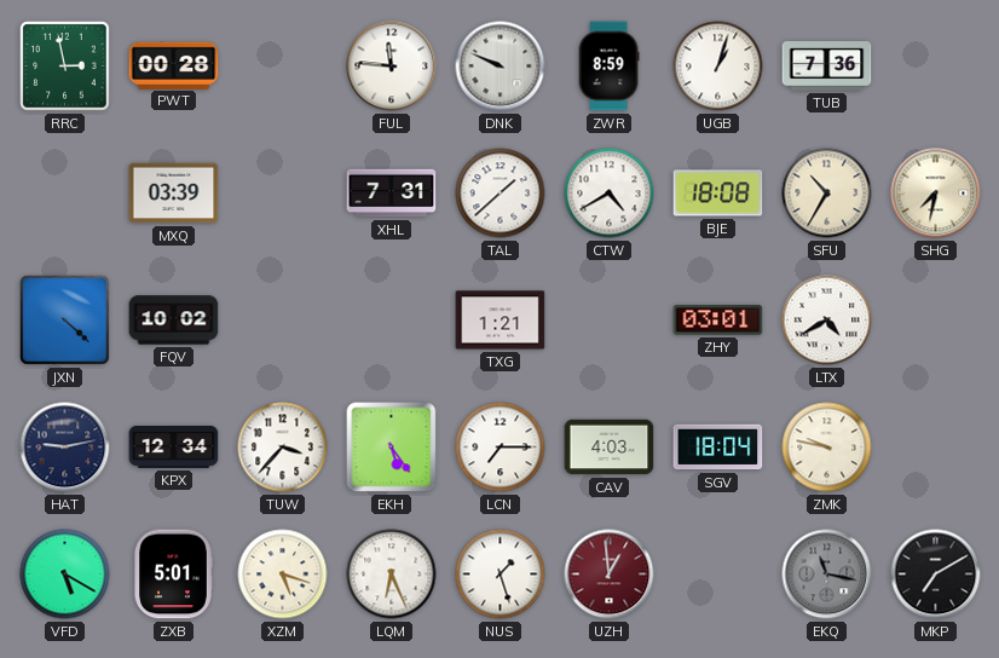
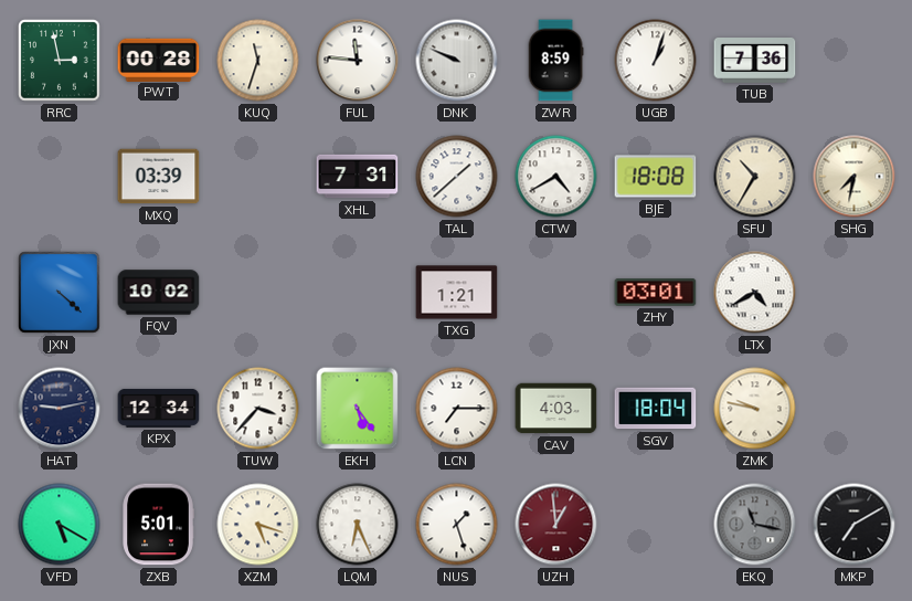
KUQ: none -> 11:33
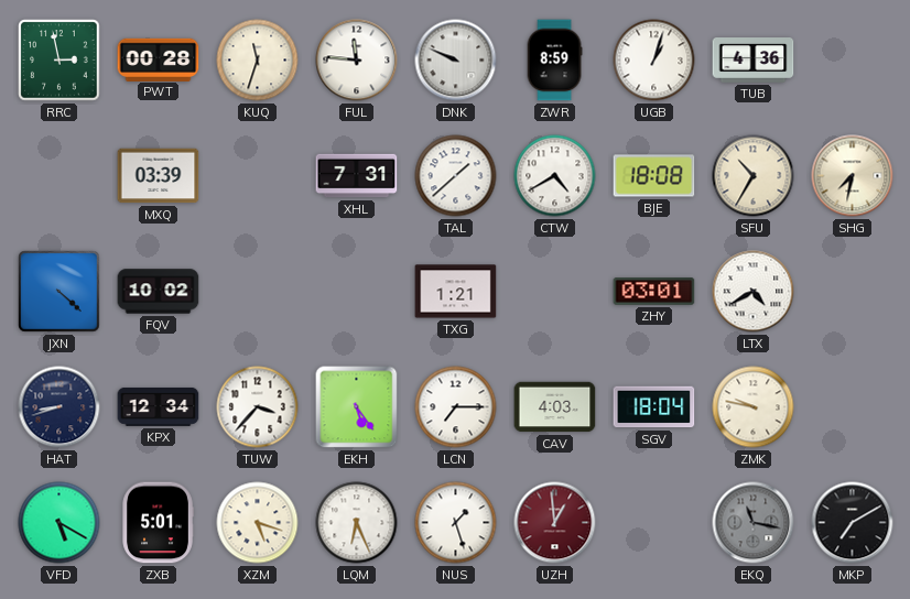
TUB: 7:36 -> 4:36
HAT: 9:13 -> 8:42
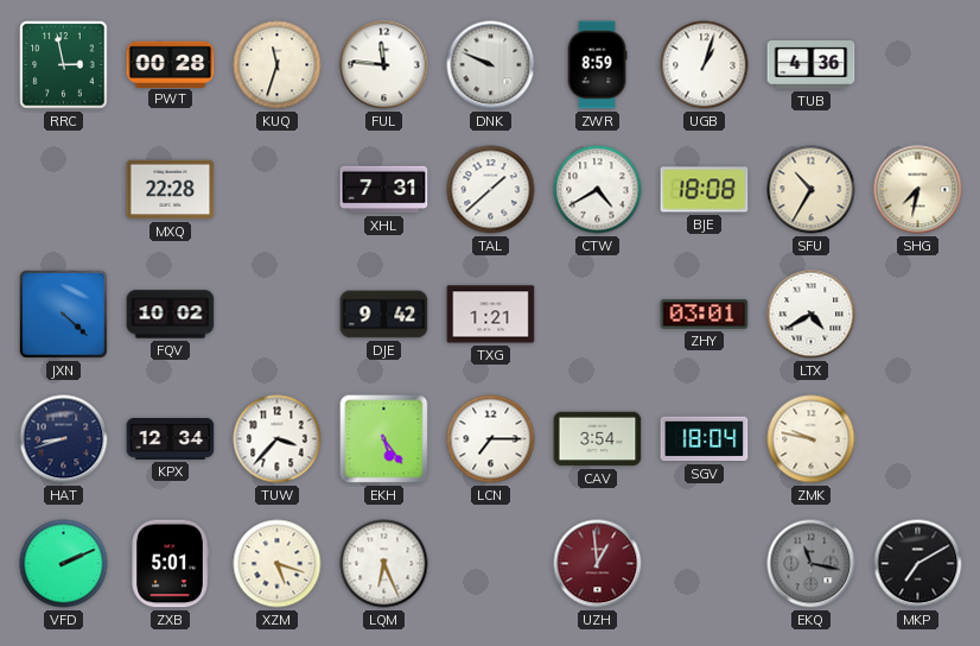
MXQ: 03:39 -> 22:28
DJE: none -> 9:42
CAV: 4:03 -> 3:54
VFD: 5:20 -> 2:11
NUS: 1:27 -> none
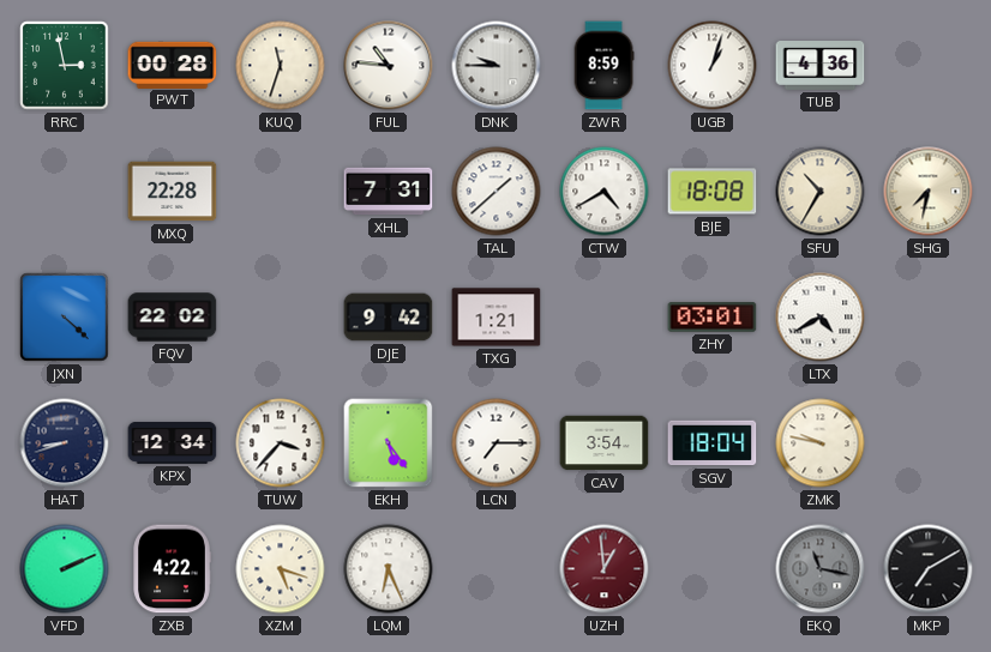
FUL: 11:46 -> 10:46
DNK: 9:49 -> 9:45
FQV: 10:02 -> 22:02
ZXB: 5:01 -> 4:22
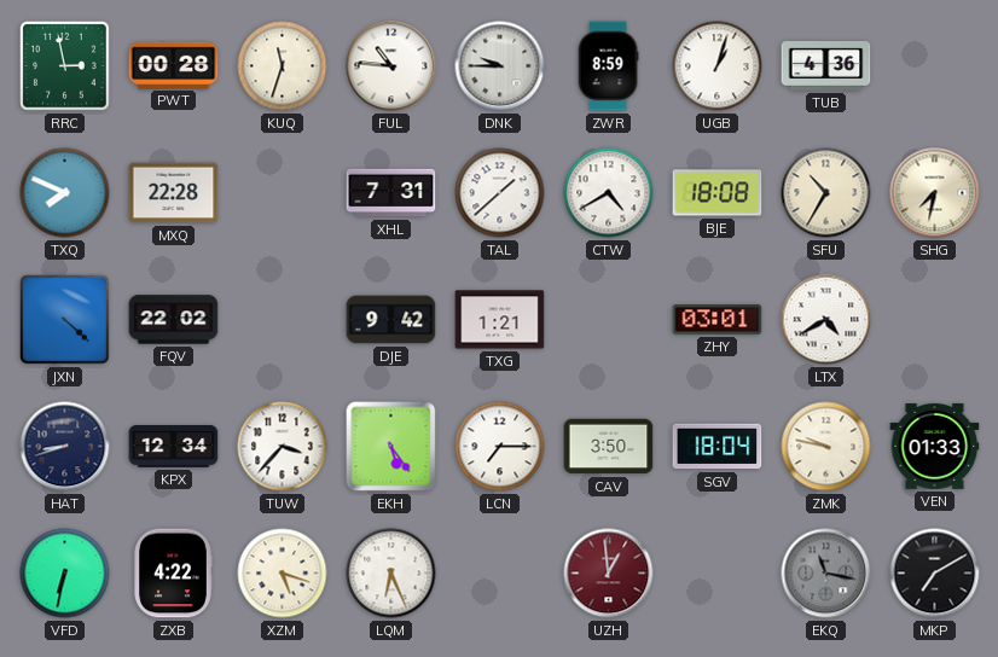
TXQ: none -> 7:49
CAV: 3:54 -> 3:50
VEN: none -> 01:33
VFD: 2:11 -> 6:32
